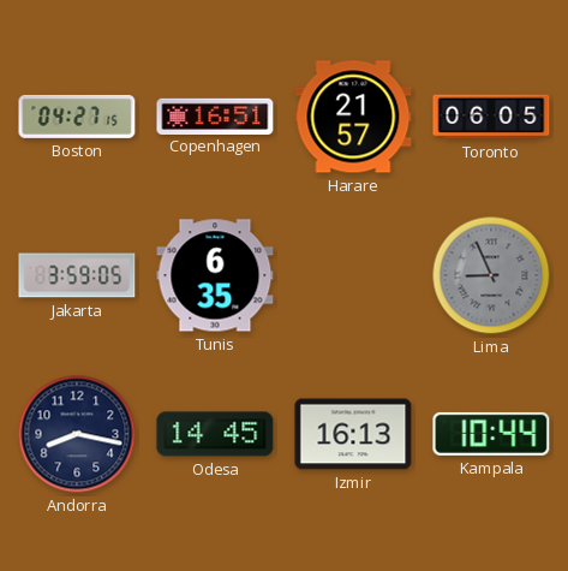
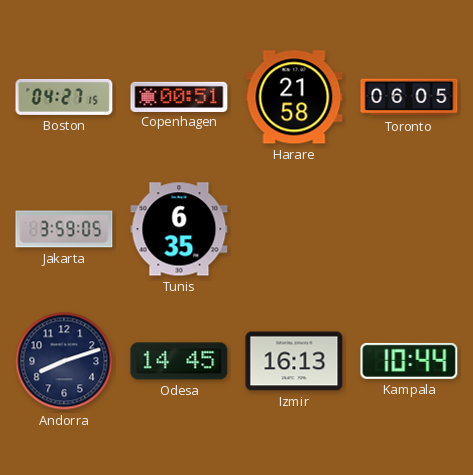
Copenhagen: 16:51 -> 00:51
Harare: 21:57 -> 21:58
Lima: 8:56 -> none
Andorra: 8:17 -> 8:12
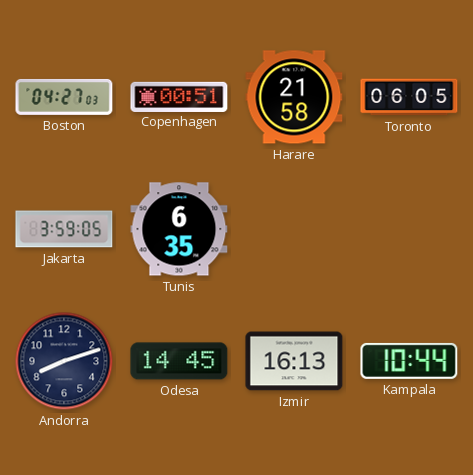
Boston: 04:27:15 -> 04:27:03
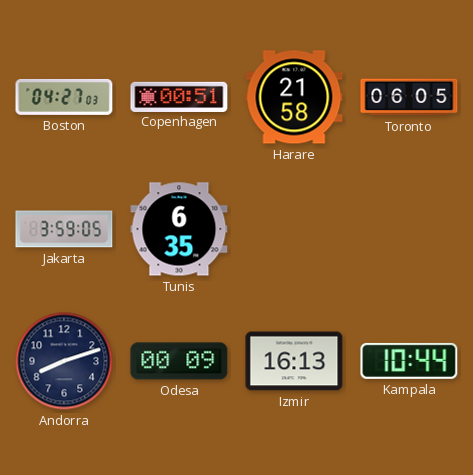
Odesa: 14:45 -> 00:09
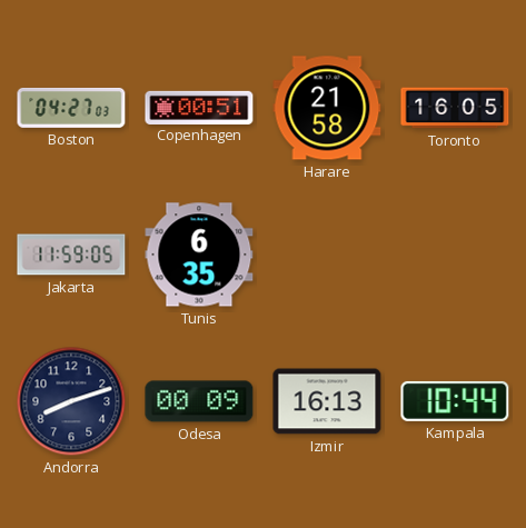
Toronto: 06:05 -> 16:05
Jakarta: 3:59 -> 11:59
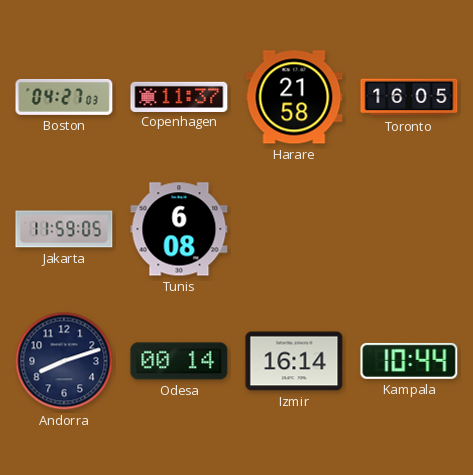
Copenhagen: 00:51 -> 11:37
Tunis: 6:35 -> 6:08
Odesa: 00:09 -> 00:14
Izmir: 16:13 -> 16:14
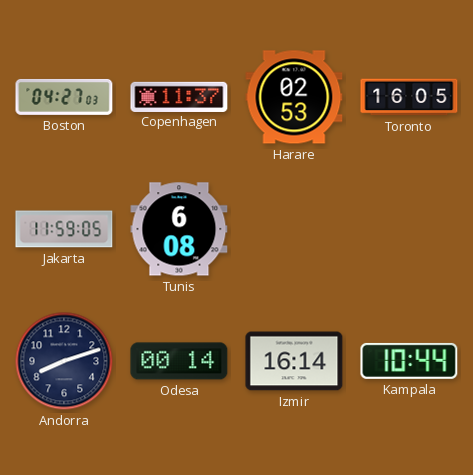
Harare: 21:58 -> 02:53
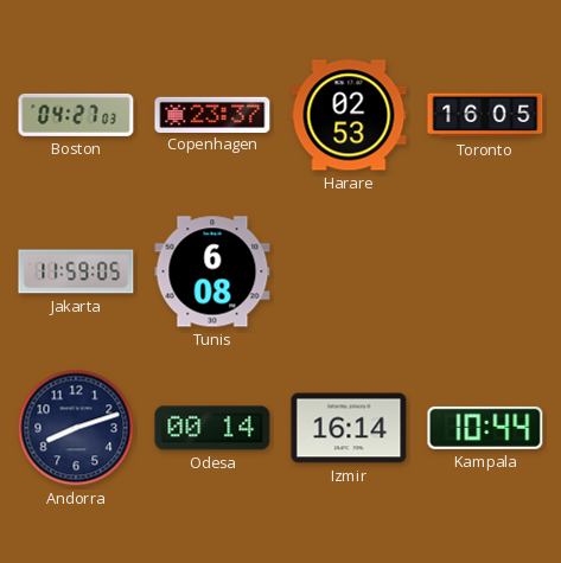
Copenhagen: 11:37 -> 23:37
